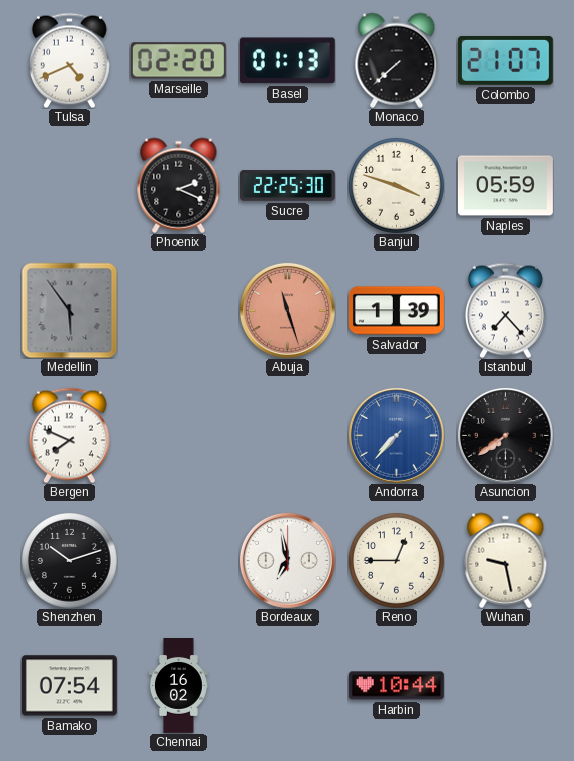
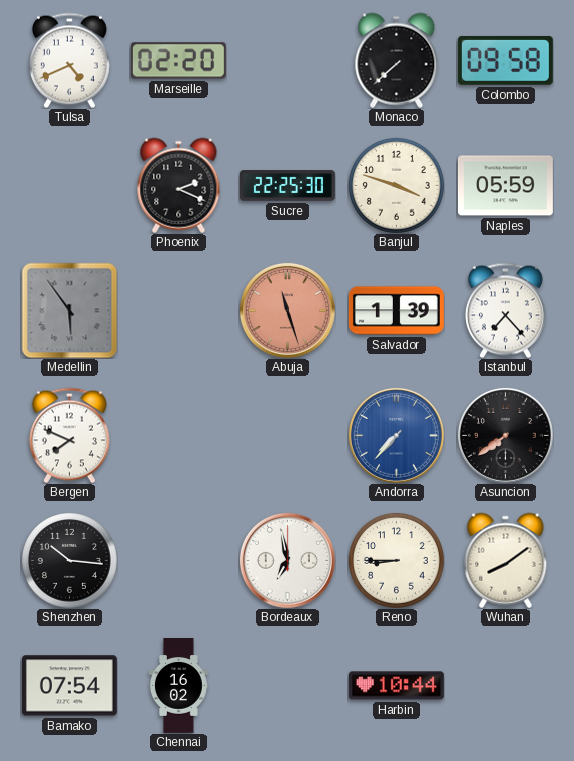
Basel: 01:13 -> none
Colombo: 21:07 -> 09:58
Shenzhen: 10:12 -> 10:16
Reno: 12:45 -> 8:45
Wuhan: 9:28 -> 8:09
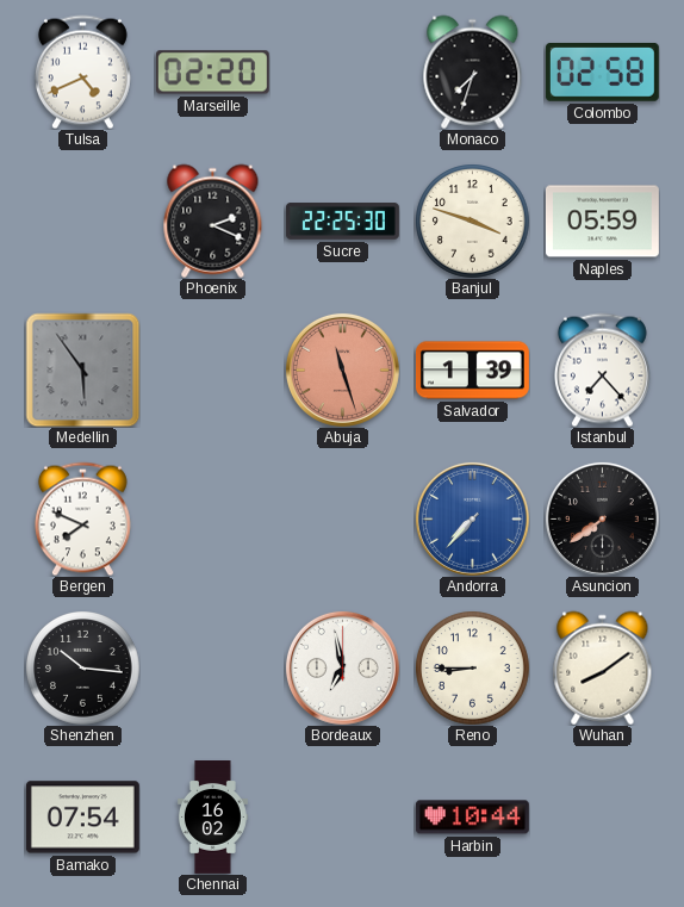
Monaco: 7:38 -> 7:33
Colombo: 09:58 -> 02:58
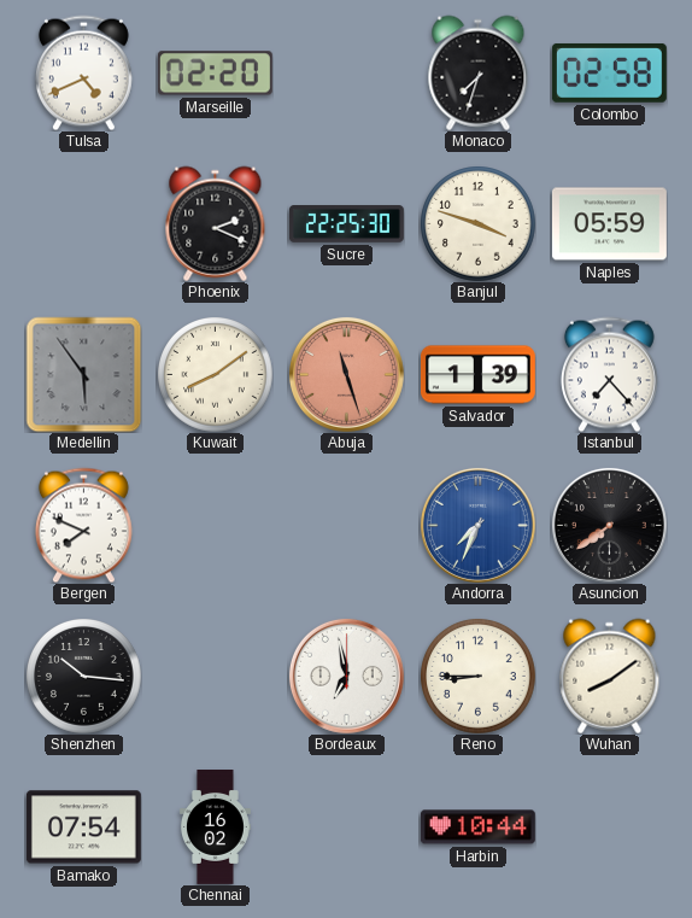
Kuwait: none -> 8:09
Andorra: 7:37 -> 7:34
